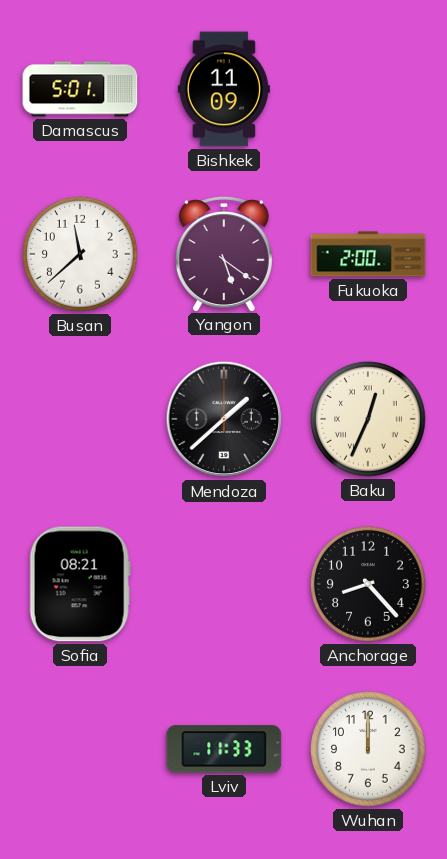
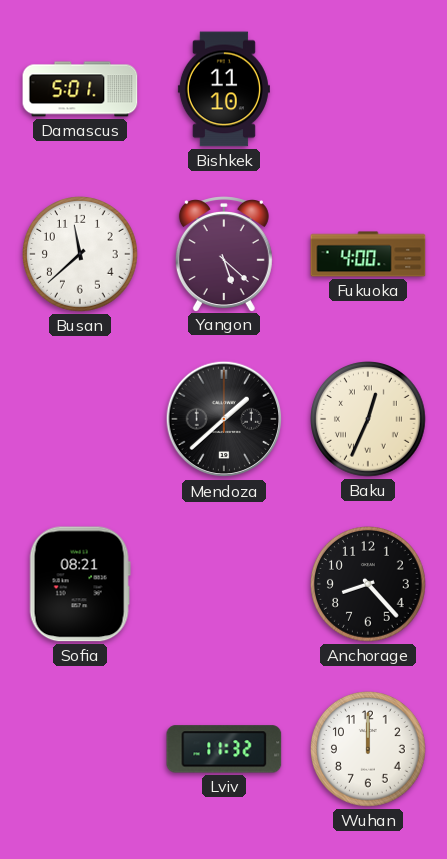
Bishkek: 11:09 -> 11:10
Yangon: 5:21 -> 5:22
Fukuoka: 2:00 -> 4:00
Lviv: 11:33 -> 11:32
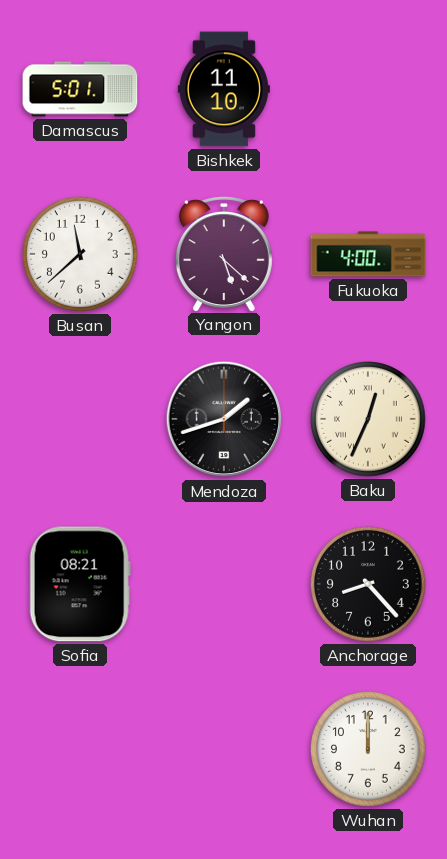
Mendoza: 1:38 -> 1:42
Lviv: 11:32 -> none
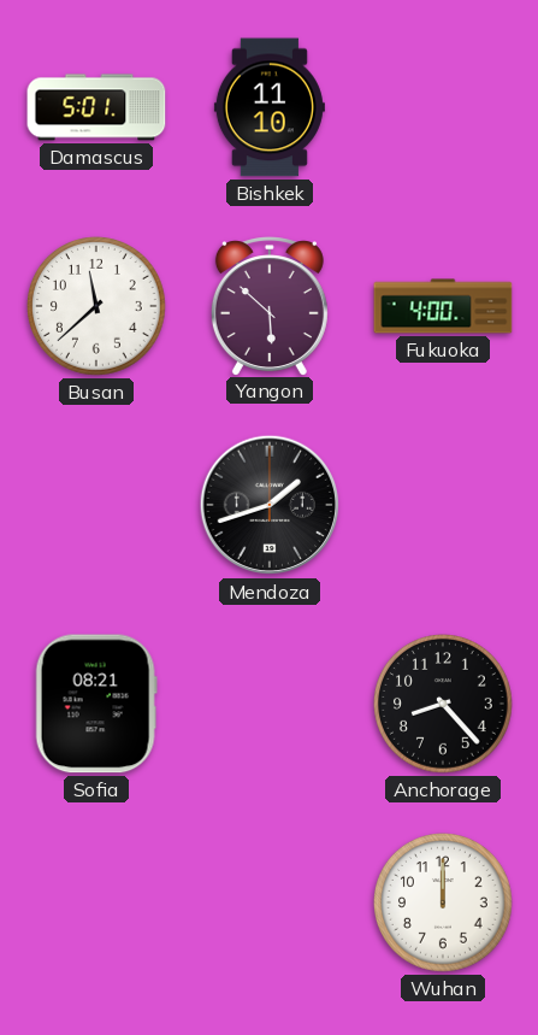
Yangon: 5:22 -> 5:52
Baku: 12:34 -> none
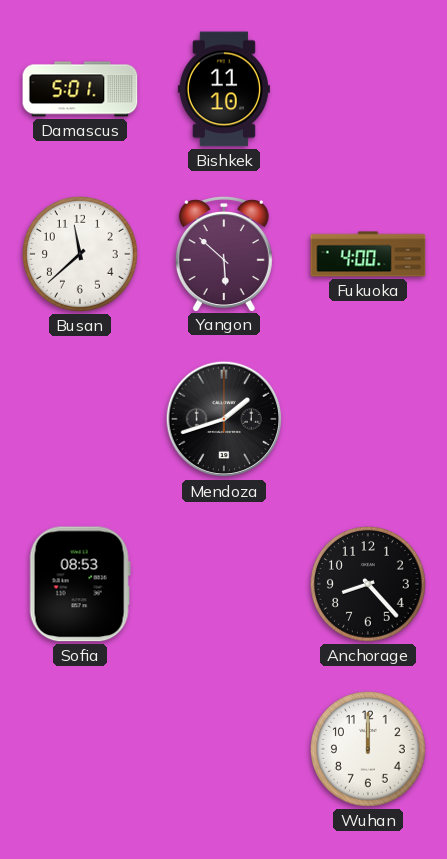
Sofia: 08:21 -> 08:53
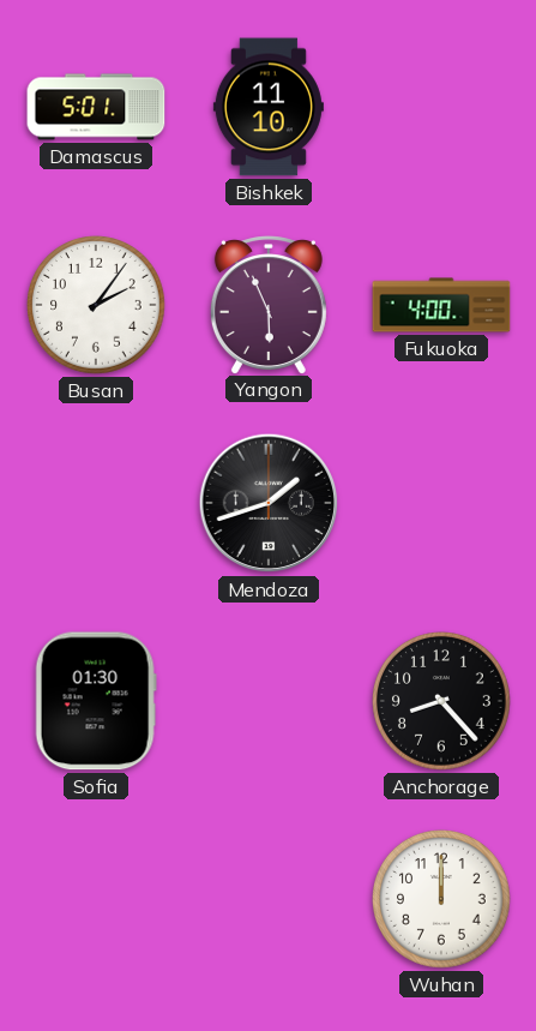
Busan: 11:38 -> 2:06
Yangon: 5:52 -> 5:56
Sofia: 08:53 -> 01:30
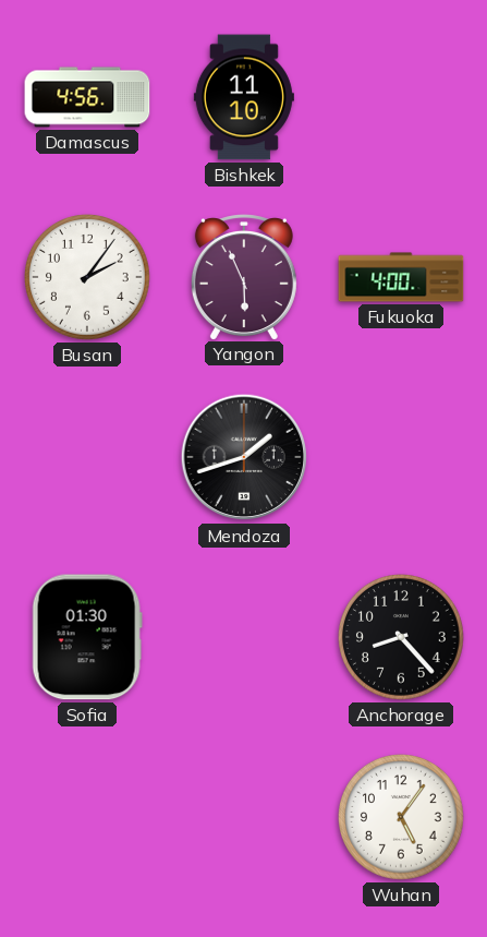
Damascus: 5:01 -> 4:56
Wuhan: 12:00 -> 5:06
